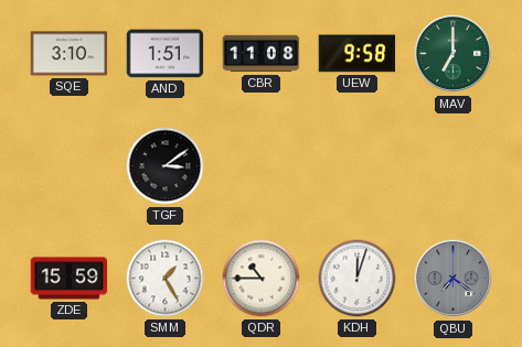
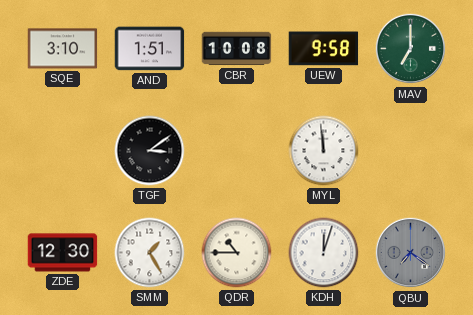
CBR: 11:08 -> 10:08
MYL: none -> 11:59
ZDE: 15:59 -> 12:30
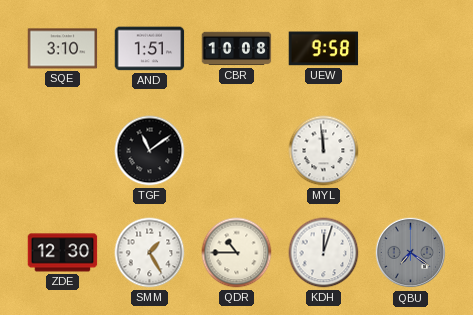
MAV: 7:00 -> none
TGF: 3:09 -> 11:09
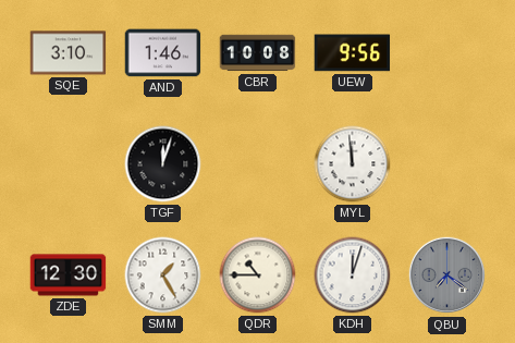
AND: 1:51 -> 1:46
UEW: 9:58 -> 9:56
TGF: 11:09 -> 12:03
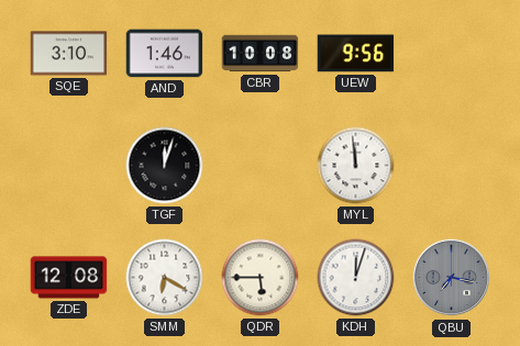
ZDE: 12:30 -> 12:08
SMM: 1:25 -> 6:20
QDR: 10:45 -> 5:45
QBU: 7:21 -> 7:17
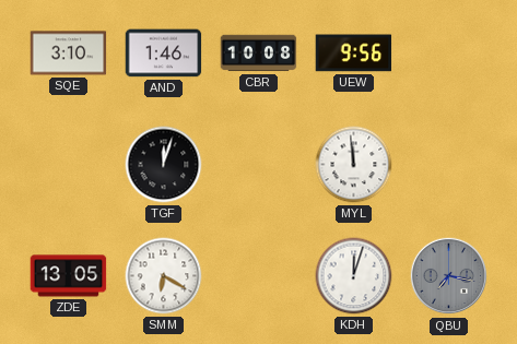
ZDE: 12:08 -> 13:05
QDR: 5:45 -> none
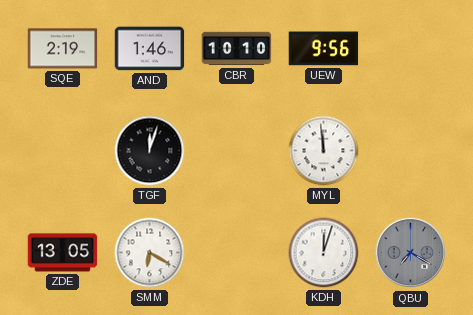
SQE: 3:10 -> 2:19
CBR: 10:08 -> 10:10
QBU: 7:17 -> 7:20
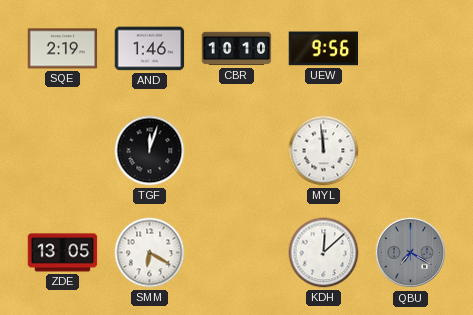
KDH: 12:03 -> 12:08
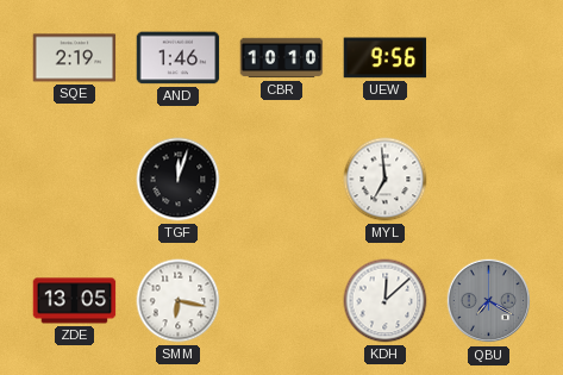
MYL: 11:59 -> 6:59
SMM: 6:20 -> 6:17
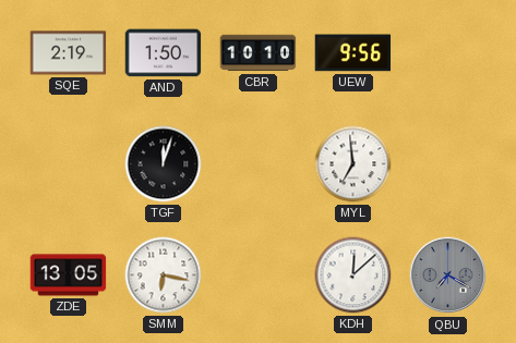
AND: 1:46 -> 1:50
